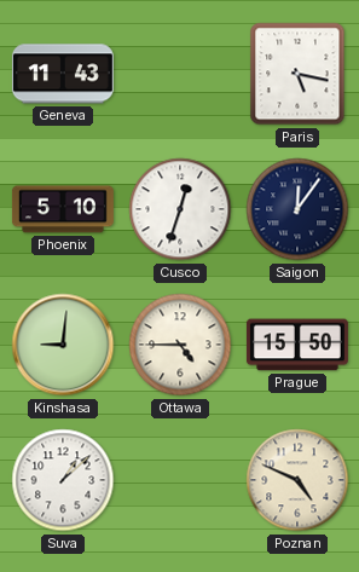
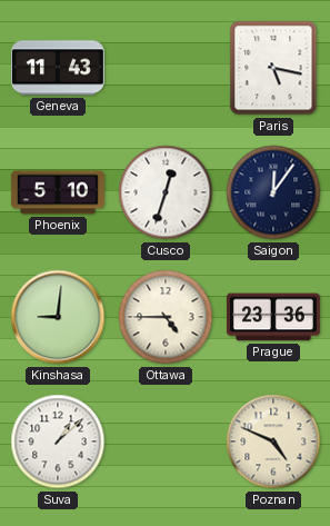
Prague: 15:50 -> 23:36
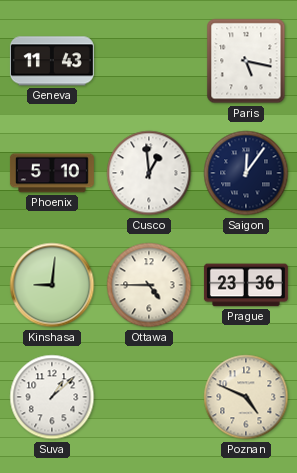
Cusco: 12:33 -> 12:59
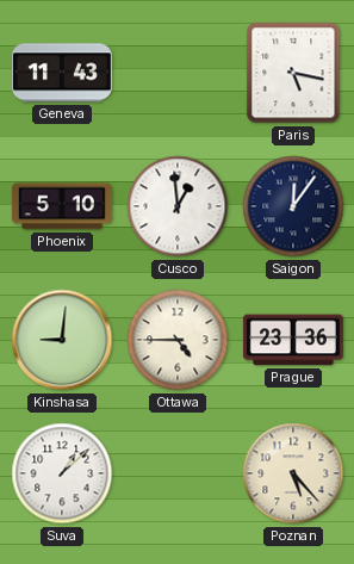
Poznan: 4:49 -> 5:23
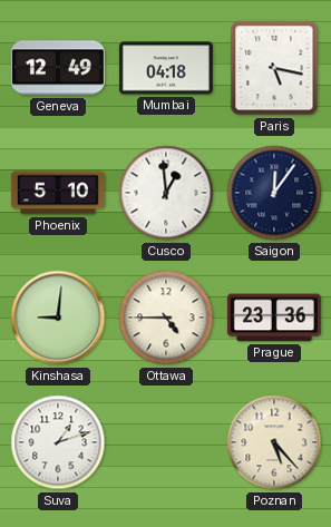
Geneva: 11:43 -> 12:49
Mumbai: none -> 04:18
Suva: 1:08 -> 1:12
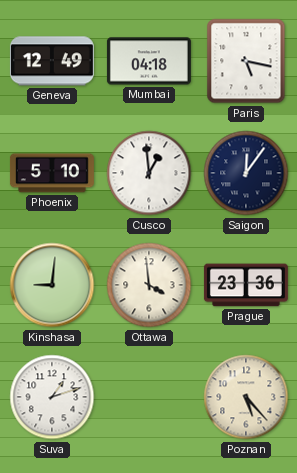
Ottawa: 4:45 -> 3:59
